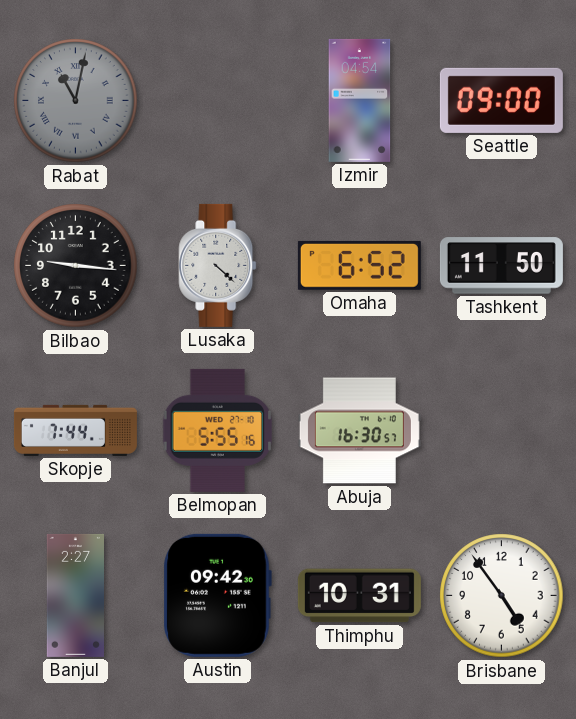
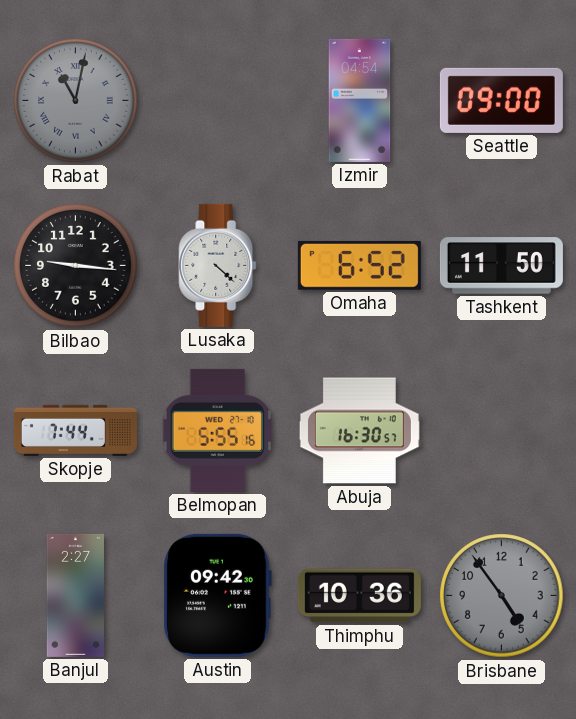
Thimphu: 10:31 -> 10:36
Brisbane dial: white -> grey
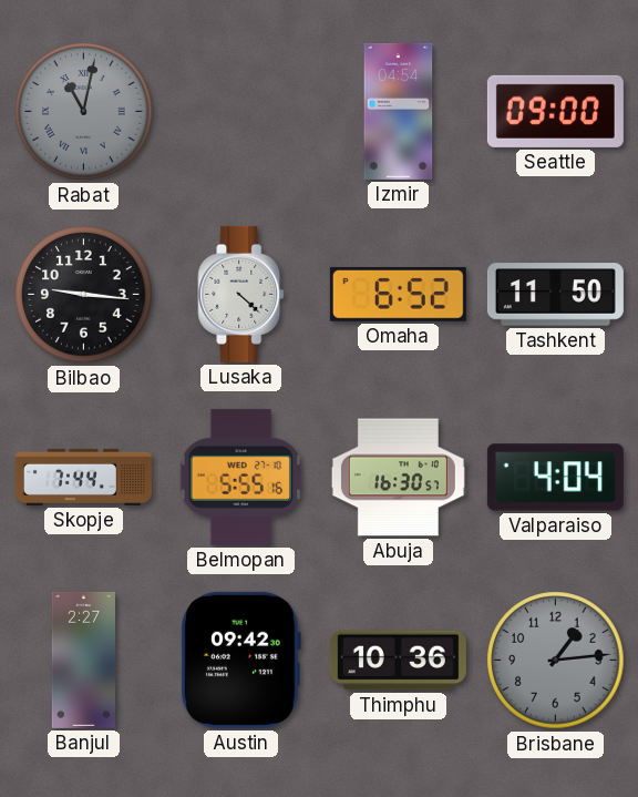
Valparaiso: none -> 4:04
Brisbane: 4:54 -> 1:14
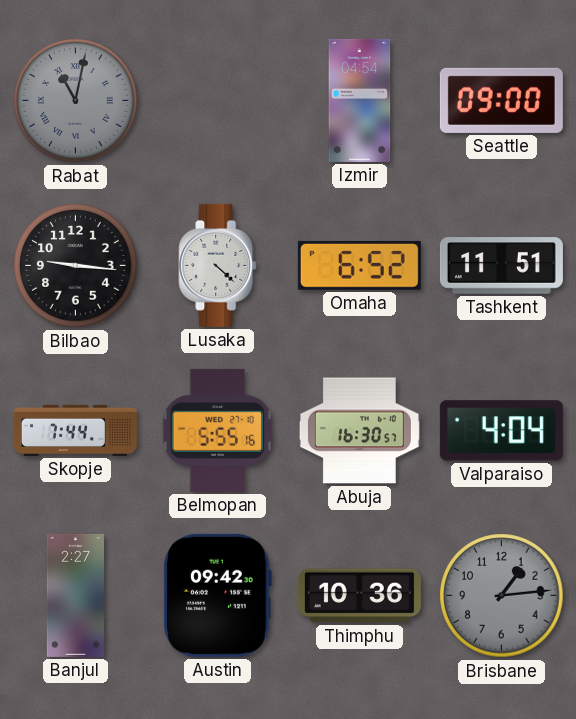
Tashkent: 11:50 -> 11:51
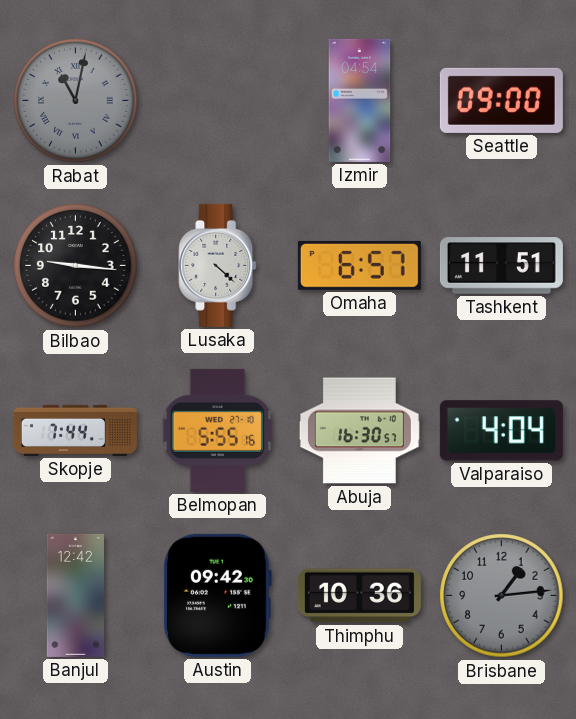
Omaha: 6:52 -> 6:57
Banjul: 2:27 -> 12:42
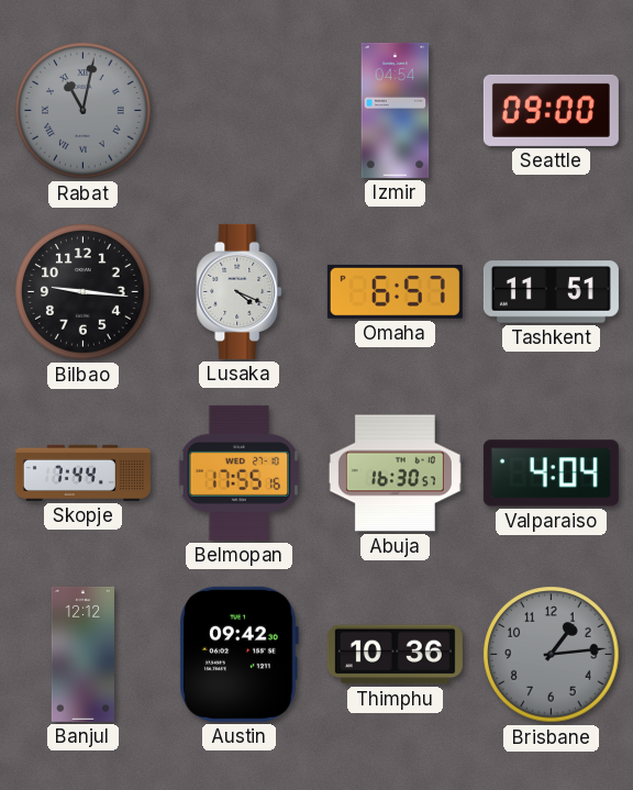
Lusaka: 4:22 -> 4:19
Belmopan: 5:55 -> 17:55
Banjul: 12:42 -> 12:12
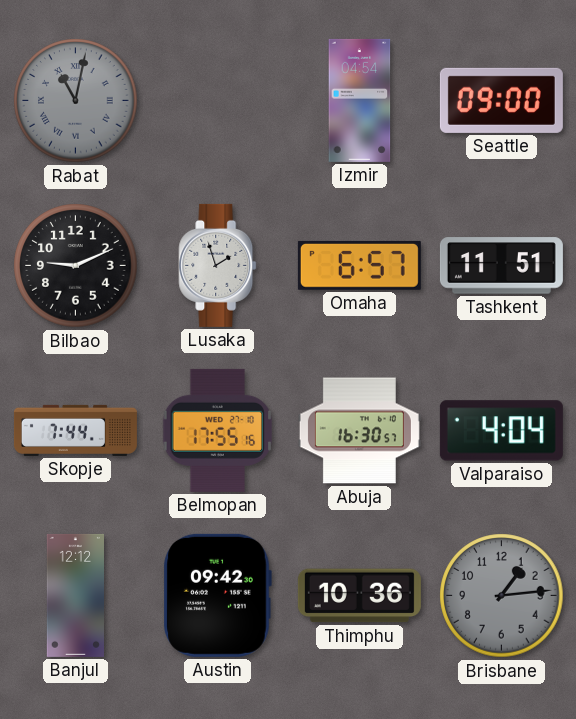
Bilbao: 9:16 -> 9:11
Lusaka: 4:19 -> 1:57
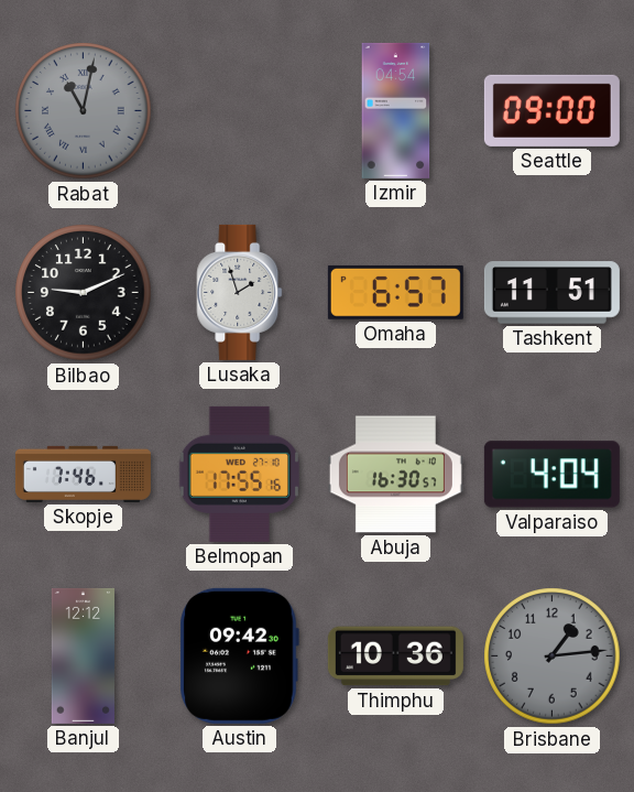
Skopje: 7:44 -> 7:46
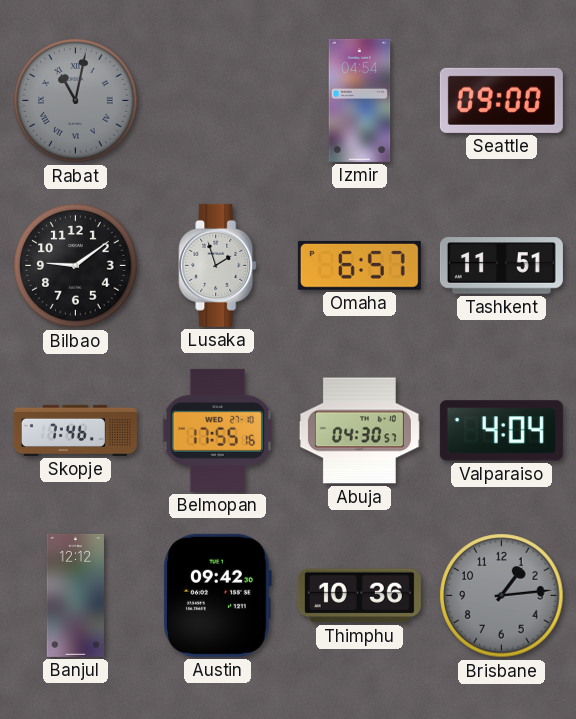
Bilbao: 9:11 -> 9:09
Abuja: 16:30 -> 04:30
